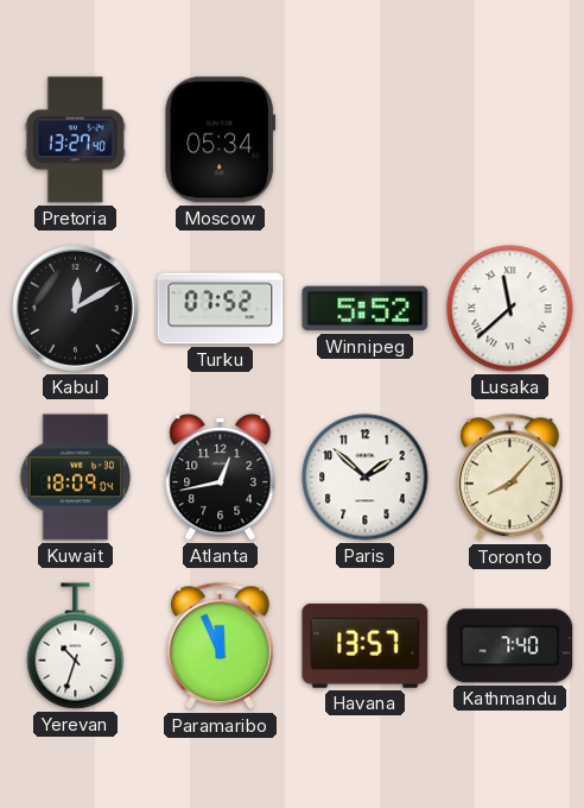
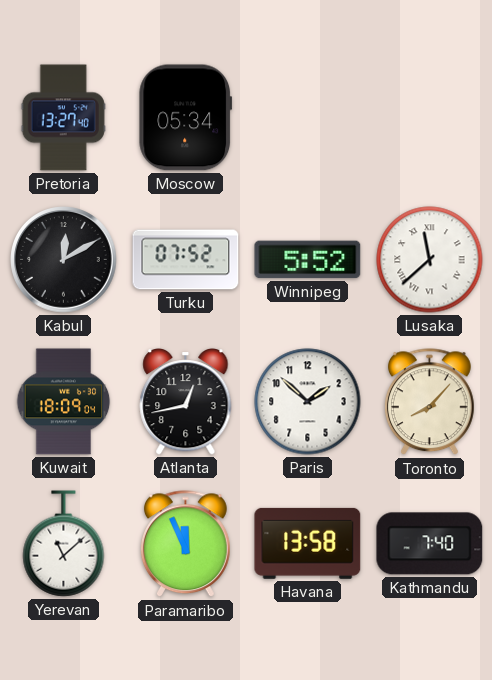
Yerevan: 10:33 -> 11:08
Havana: 13:57 -> 13:58
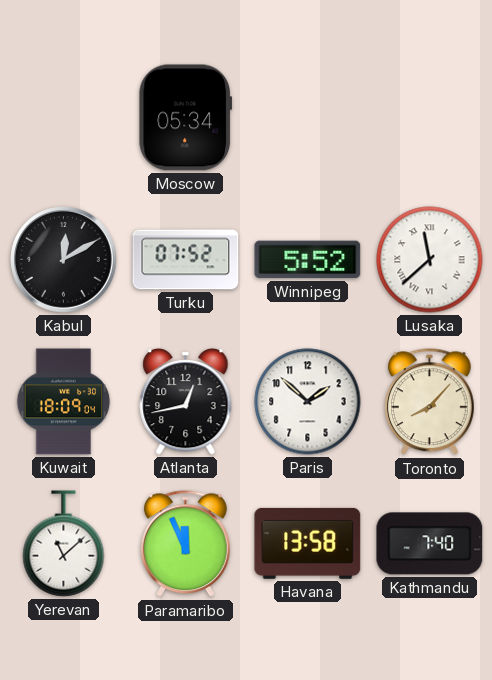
Pretoria: 13:27 -> none
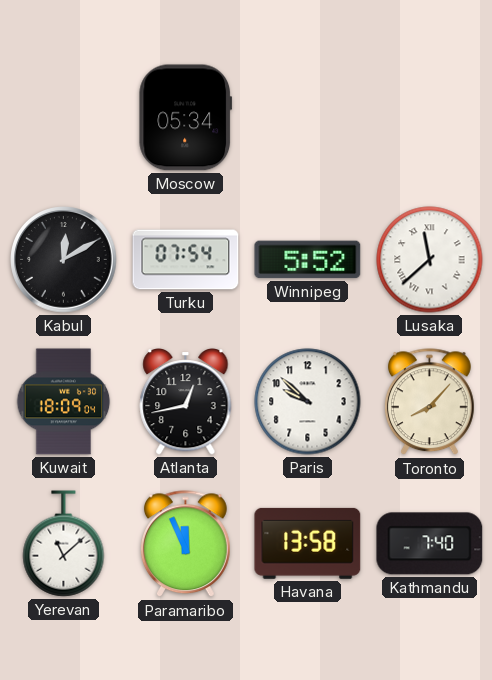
Turku: 07:52 -> 07:54
Paris: 1:52 -> 9:52
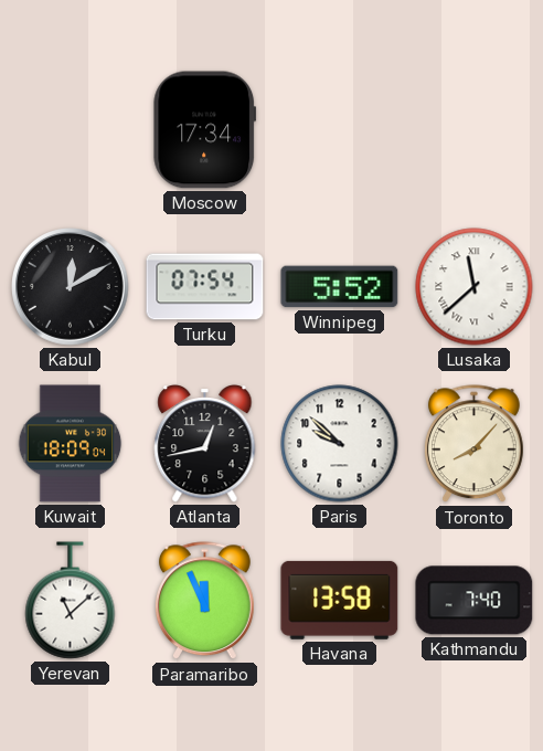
Moscow: 05:34 -> 17:34
